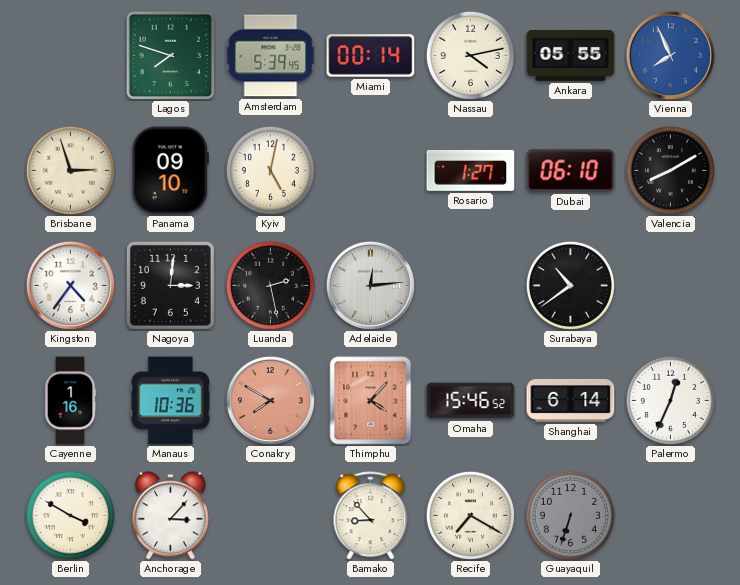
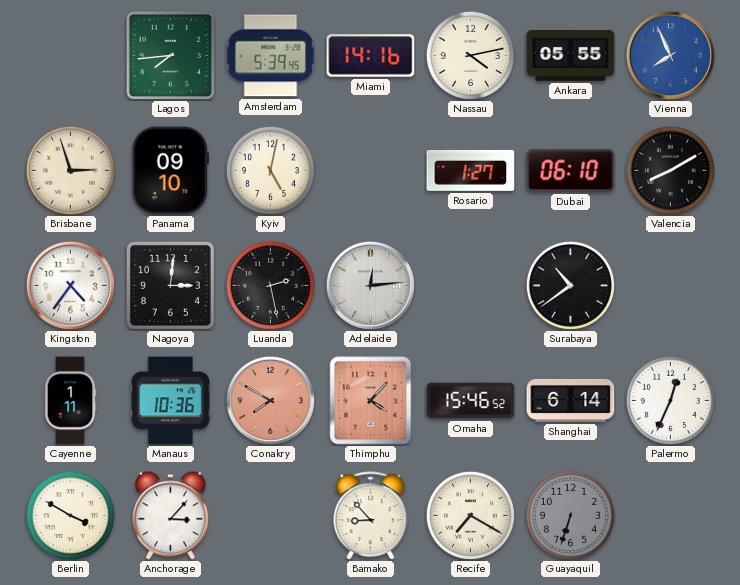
Lagos: 7:48 -> 7:44
Miami: 00:14 -> 14:16
Cayenne: 1:16 -> 1:11
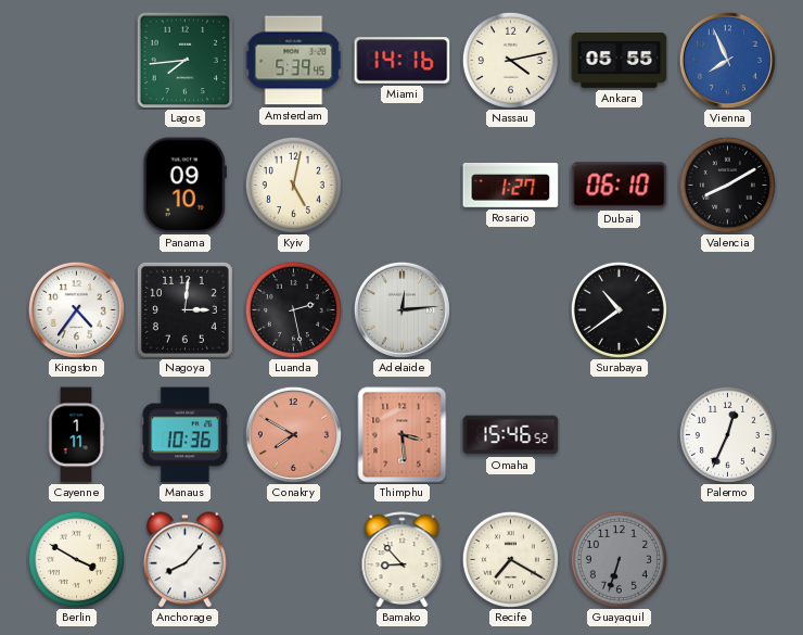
Brisbane: 2:57 -> none
Thimphu: 4:07 -> 3:29
Shanghai: 6:14 -> none
Anchorage: 3:07 -> 8:07
